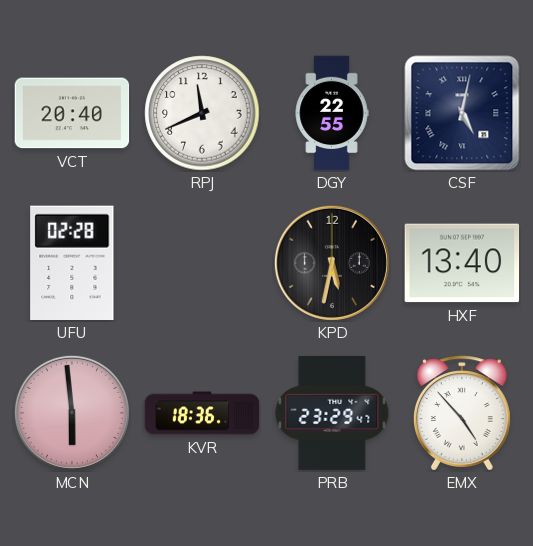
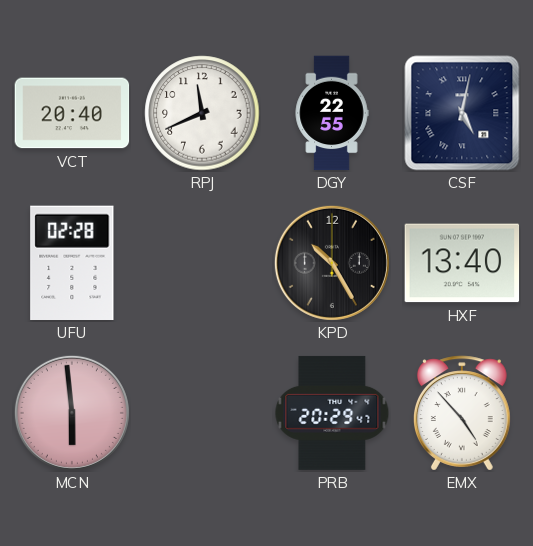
KPD: 5:32 -> 10:25
KVR: 18:36 -> none
PRB: 23:29 -> 20:29
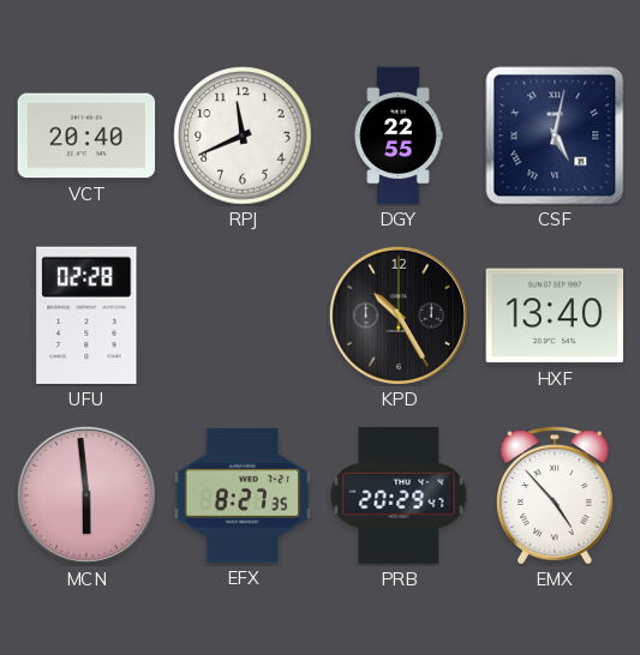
EFX: none -> 8:27
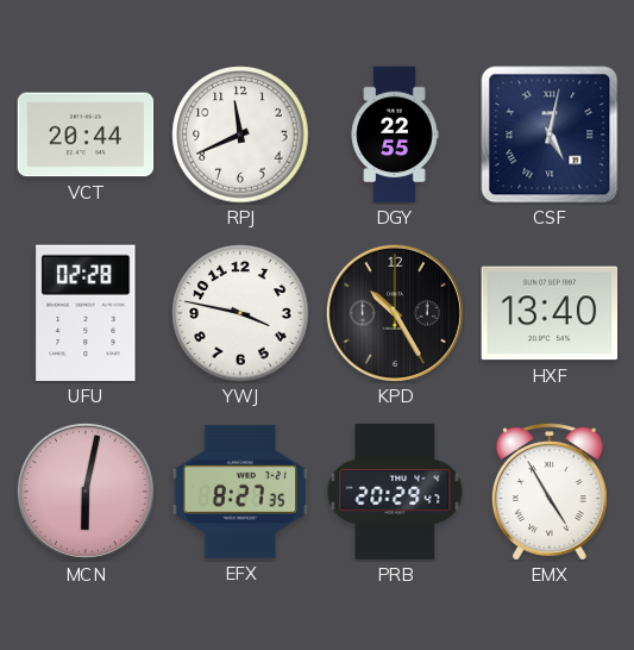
VCT: 20:40 -> 20:44
YWJ: none -> 3:47
MCN: 5:59 -> 6:02
EMX: 4:53 -> 4:55
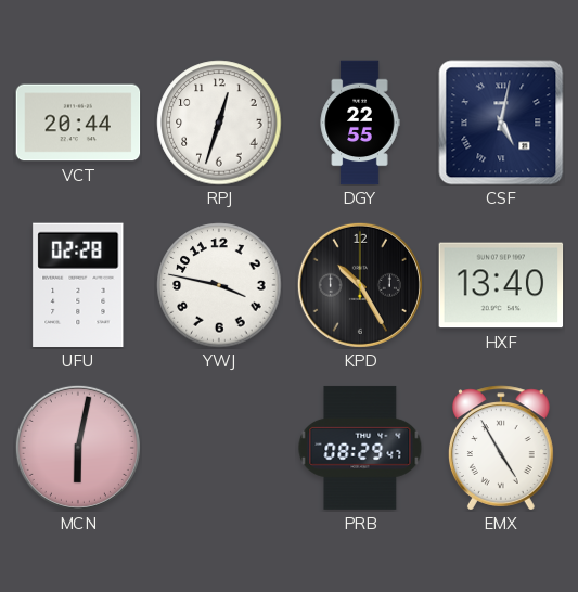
RPJ: 11:41 -> 12:33
EFX: 8:27 -> none
PRB: 20:29 -> 08:29
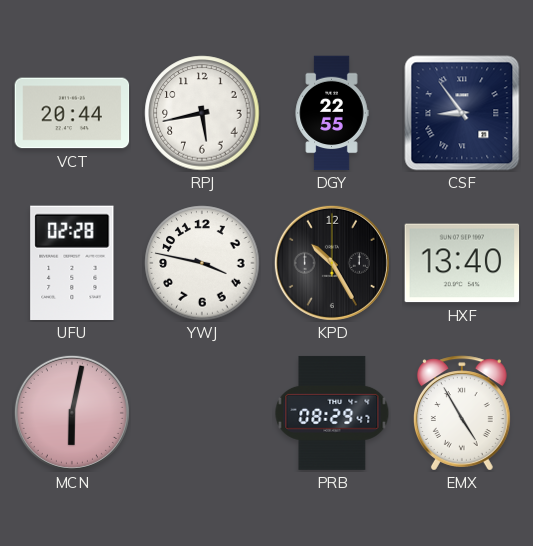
RPJ: 12:33 -> 5:43
CSF: 5:02 -> 8:54
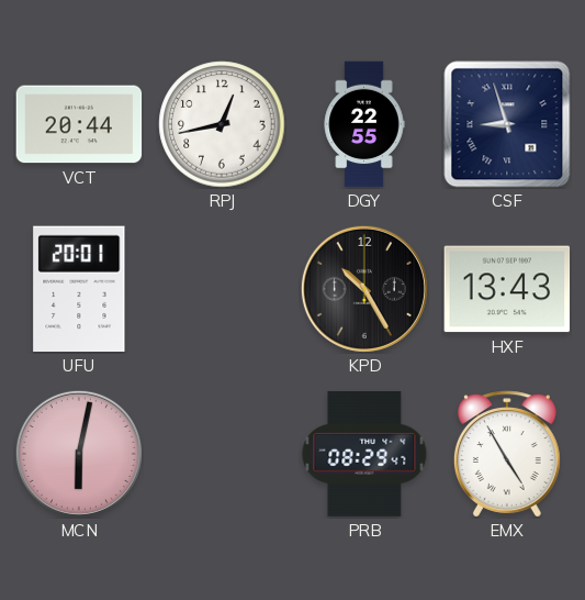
RPJ: 5:43 -> 12:43
CSF: 8:54 -> 8:57
UFU: 02:28 -> 20:01
YWJ: 3:47 -> none
HXF: 13:40 -> 13:43
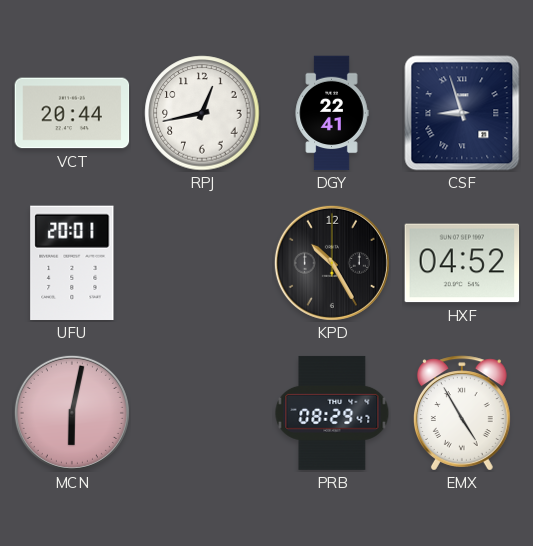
DGY: 22:55 -> 22:41
HXF: 13:43 -> 04:52
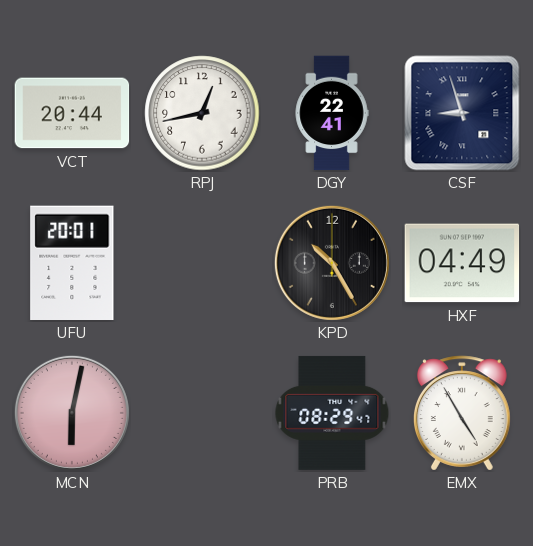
HXF: 04:52 -> 04:49
